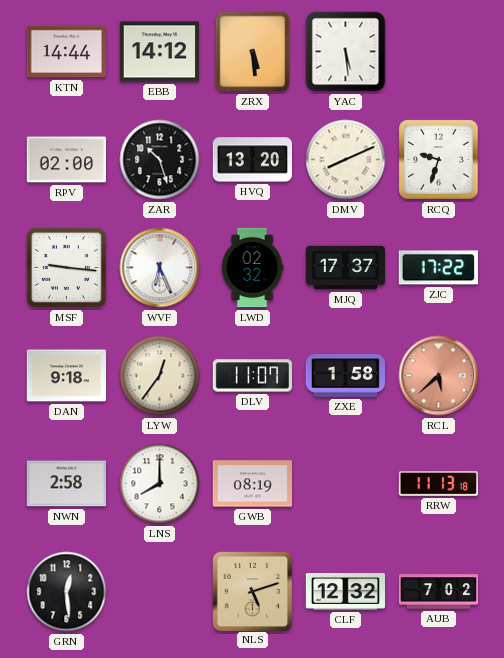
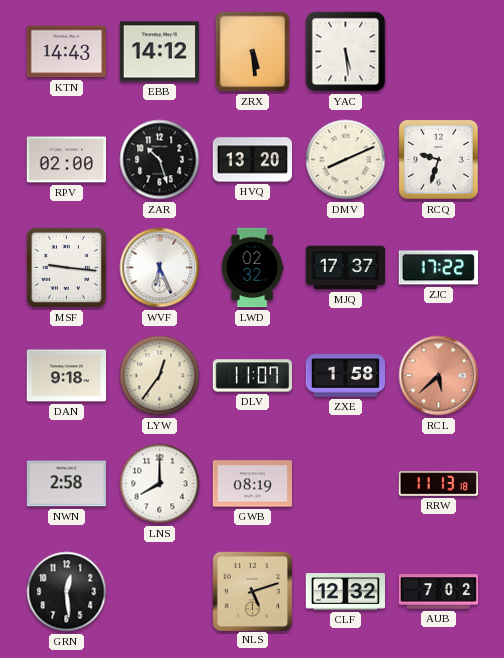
KTN: 14:44 -> 14:43
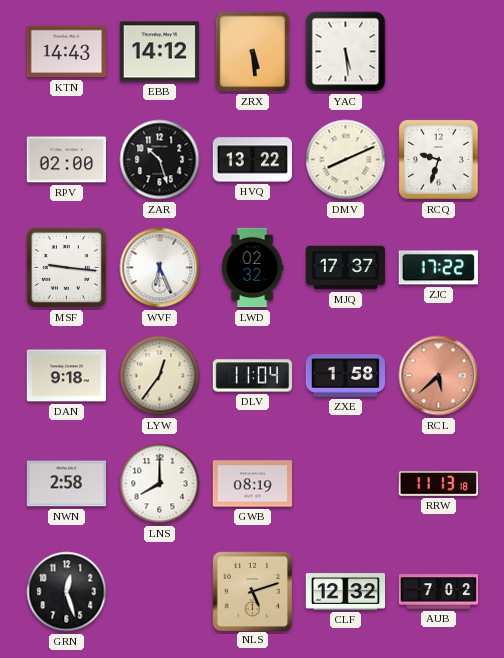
HVQ: 13:20 -> 13:22
DLV: 11:07 -> 11:04
GRN: 12:29 -> 12:27
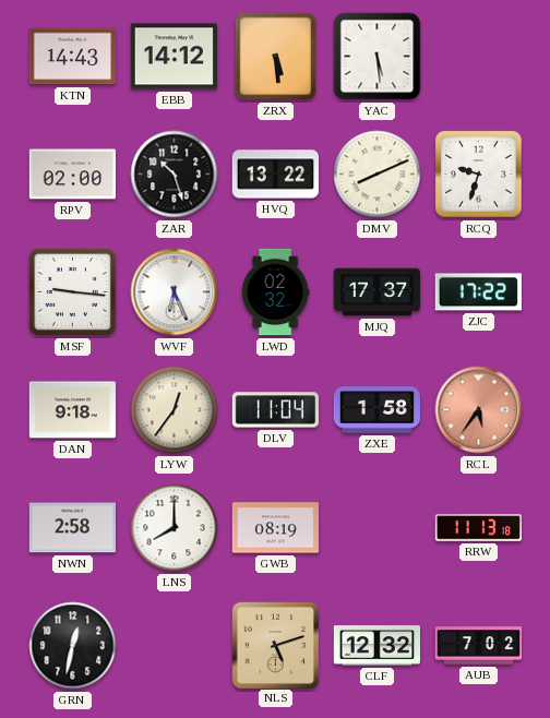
RCL: 5:38 -> 5:36
GRN: 12:27 -> 12:32
